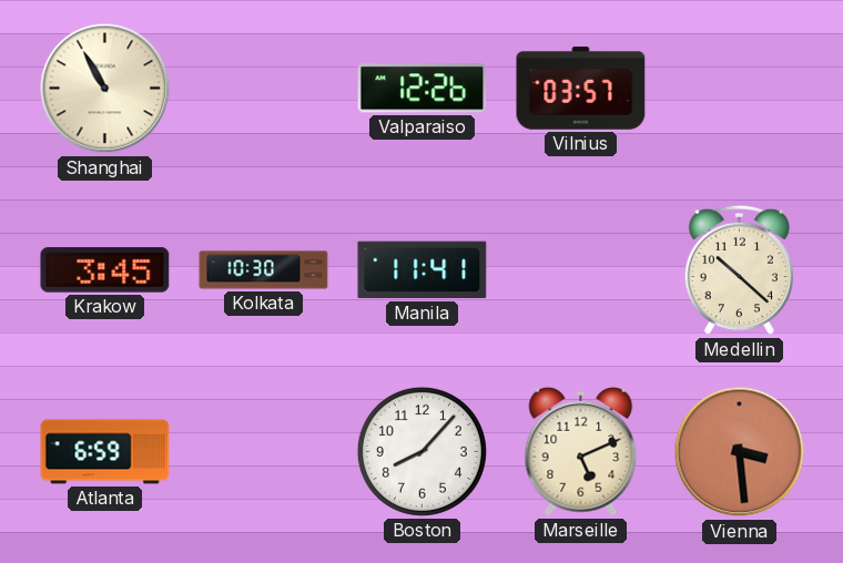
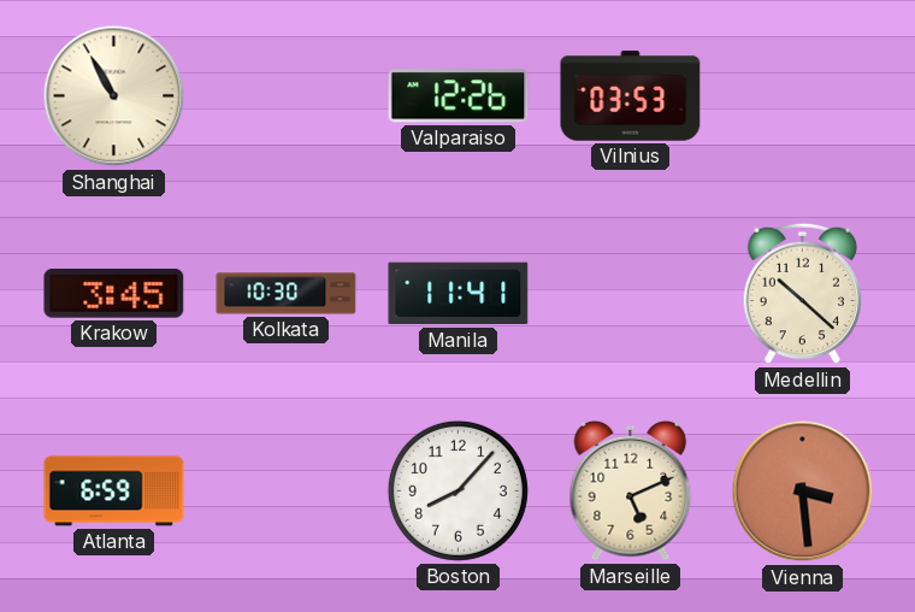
Vilnius: 03:57 -> 03:53
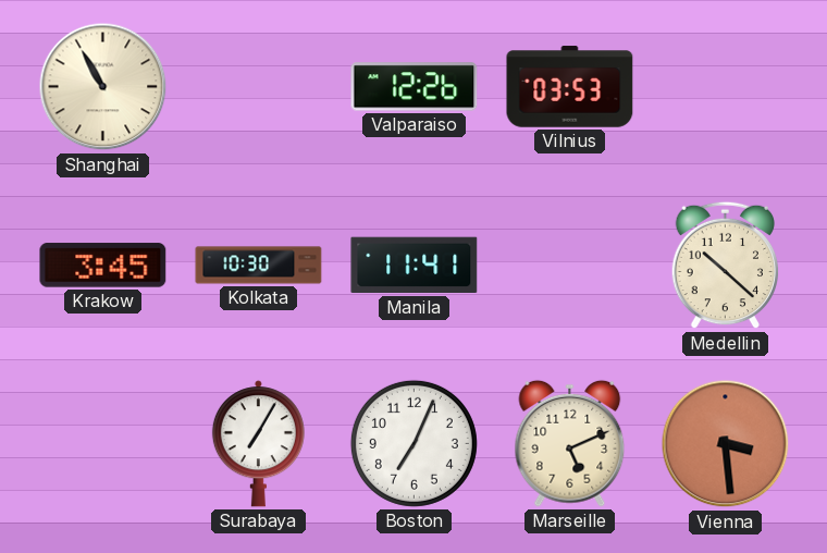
Atlanta: 6:59 -> none
Surabaya: none -> 7:05
Boston: 8:07 -> 7:04
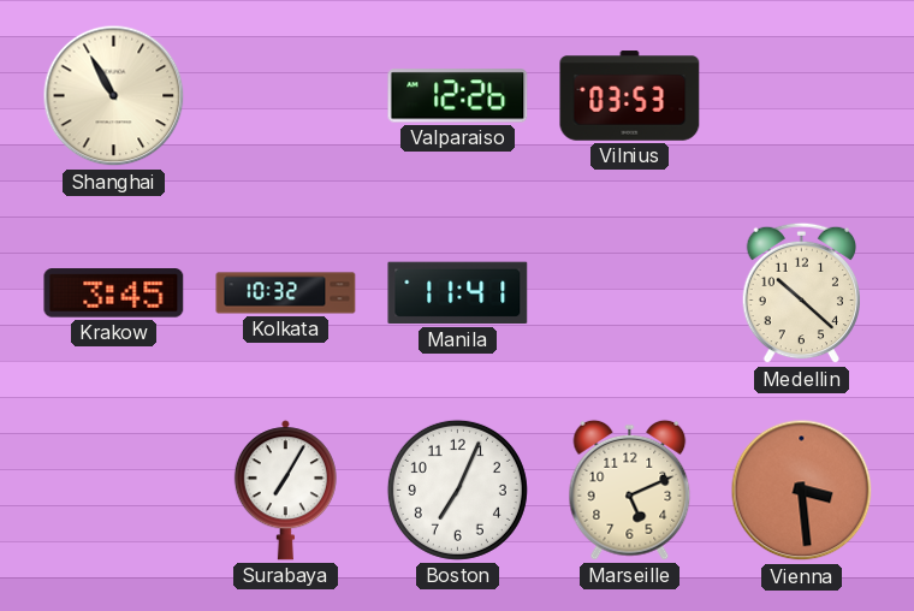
Kolkata: 10:30 -> 10:32
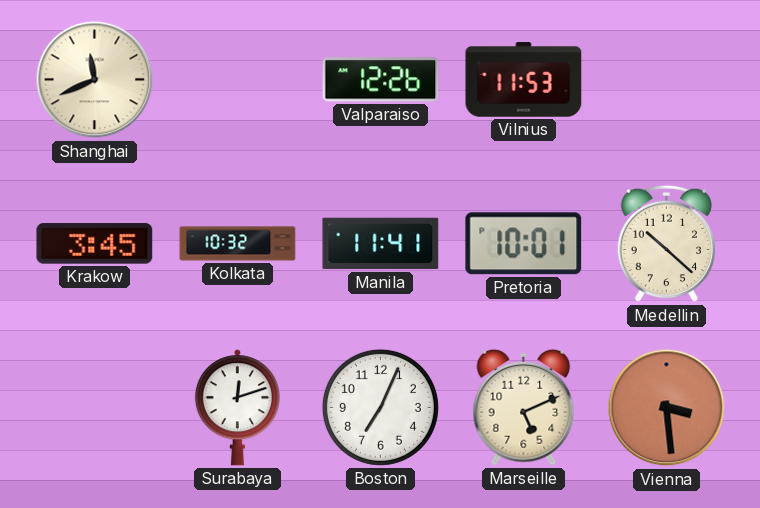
Shanghai: 10:55 -> 11:41
Vilnius: 03:53 -> 11:53
Pretoria: none -> 10:01
Surabaya: 7:05 -> 12:12
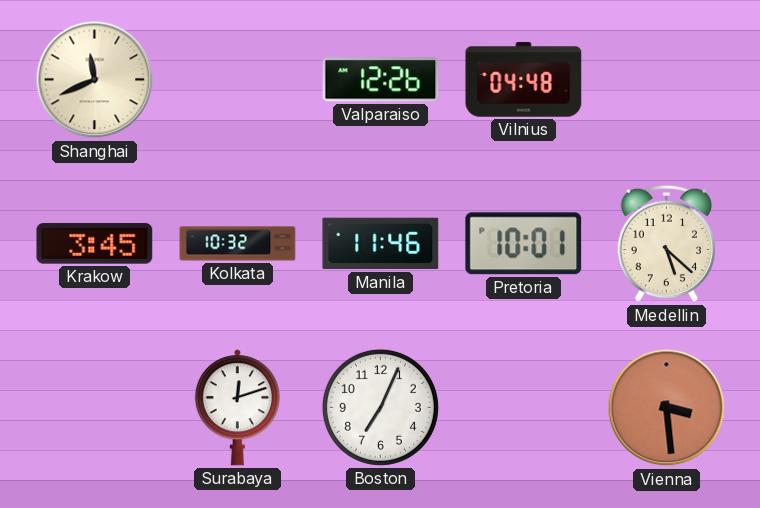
Vilnius: 11:53 -> 04:48
Manila: 11:41 -> 11:46
Medellin: 10:22 -> 5:22
Marseille: 5:11 -> none
